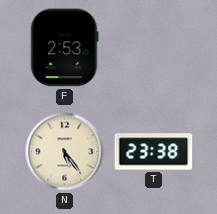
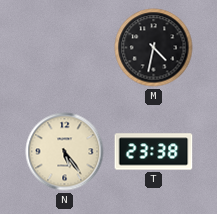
F: 2:53 -> none
M: none -> 4:32
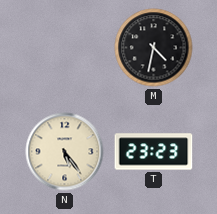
T: 23:38 -> 23:23
